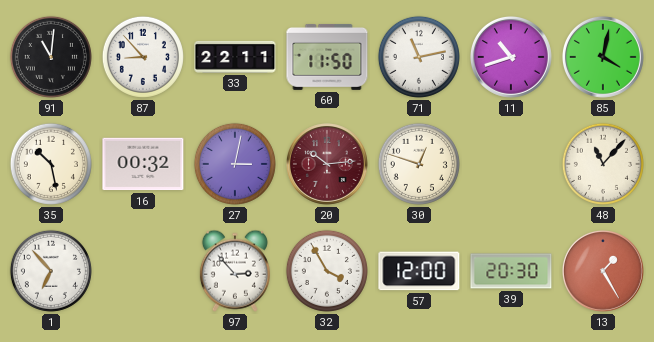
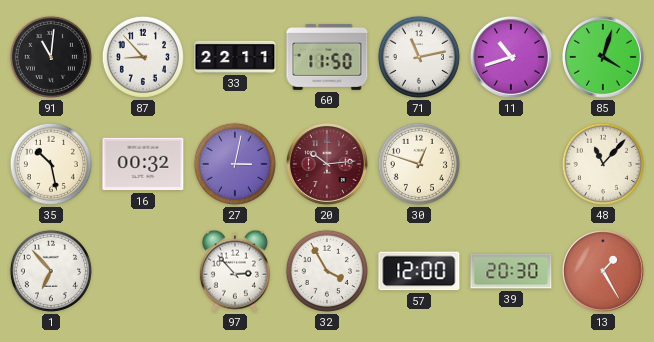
85: 4:02 -> 4:03
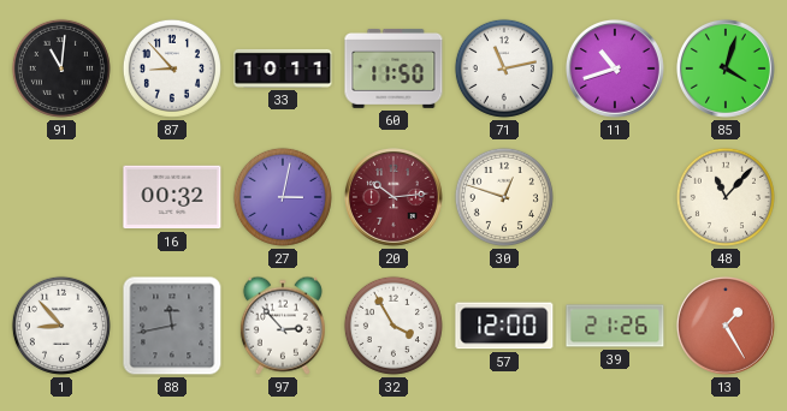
33: 22:11 -> 10:11
35: 10:28 -> none
1: 6:53 -> 8:53
88: none -> 11:43
39: 20:30 -> 21:26
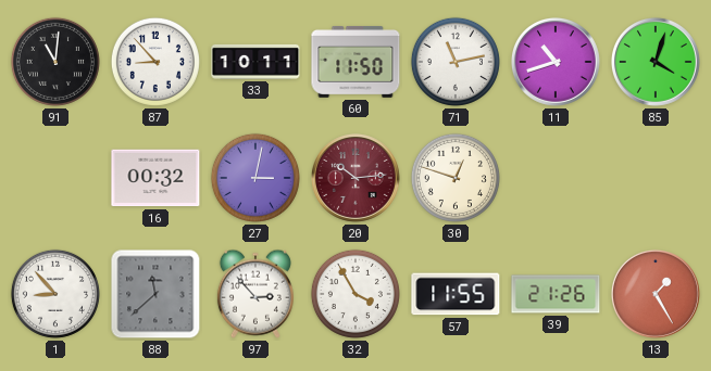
48: 11:07 -> none
88: 11:43 -> 11:38
57: 12:00 -> 11:55
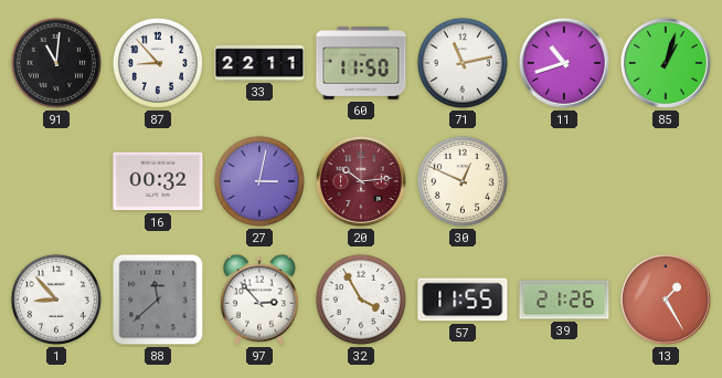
33: 10:11 -> 22:11
85: 4:03 -> 1:03
30: 12:48 -> 12:49
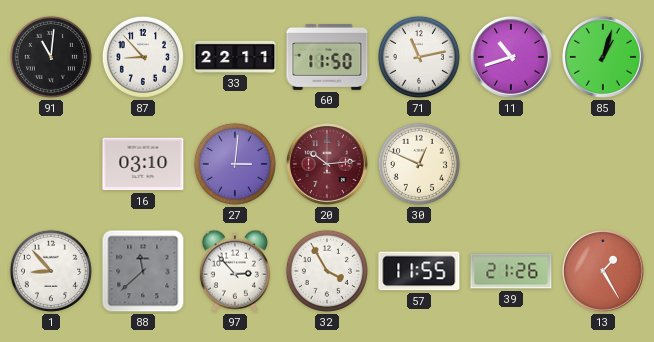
16: 00:32 -> 03:10
27: 3:02 -> 3:01
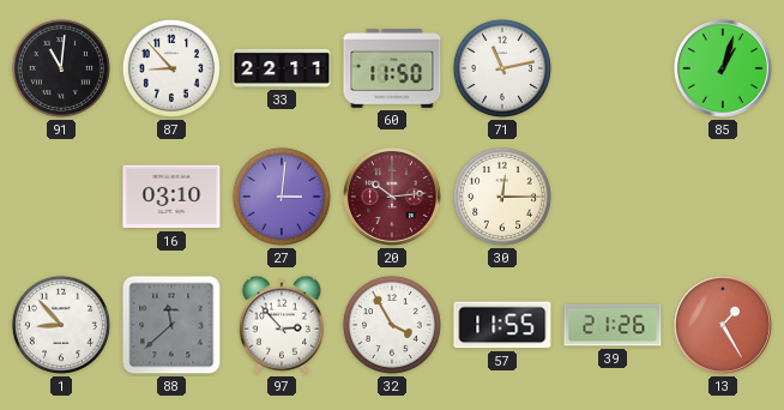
11: 10:42 -> none
30: 12:49 -> 12:15
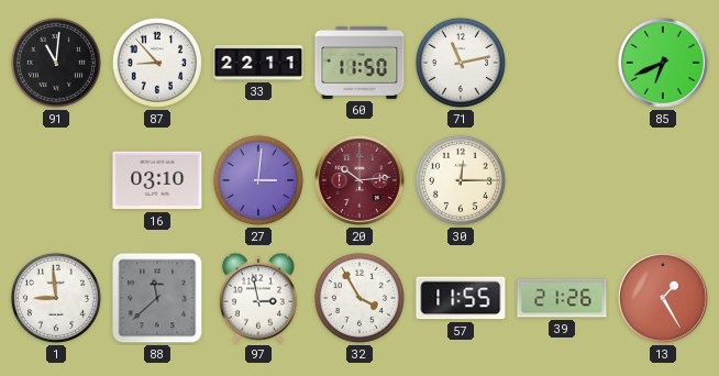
85: 1:03 -> 6:41
1: 8:53 -> 8:59
97: 2:53 -> 2:58
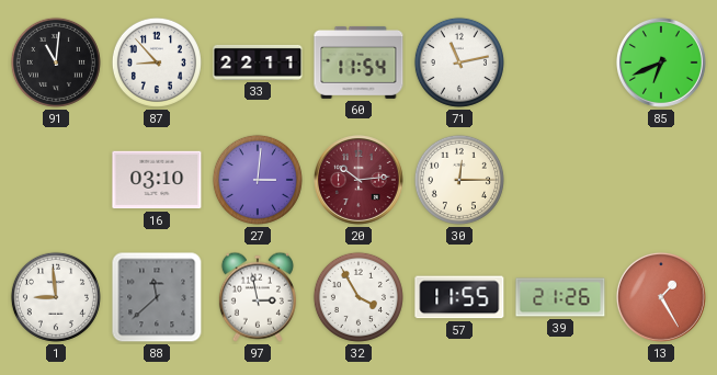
60: 11:50 -> 11:54
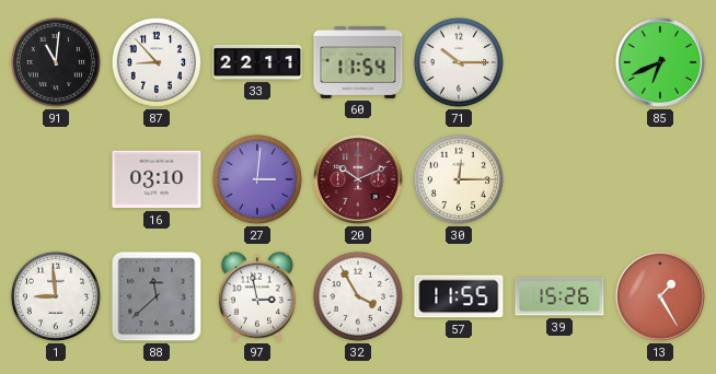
71: 11:13 -> 10:15
20: 10:14 -> 10:11
39: 21:26 -> 15:26
